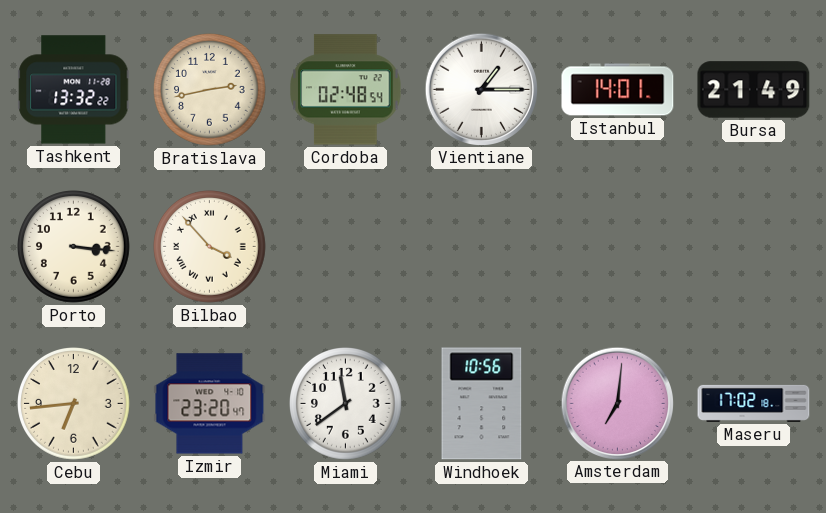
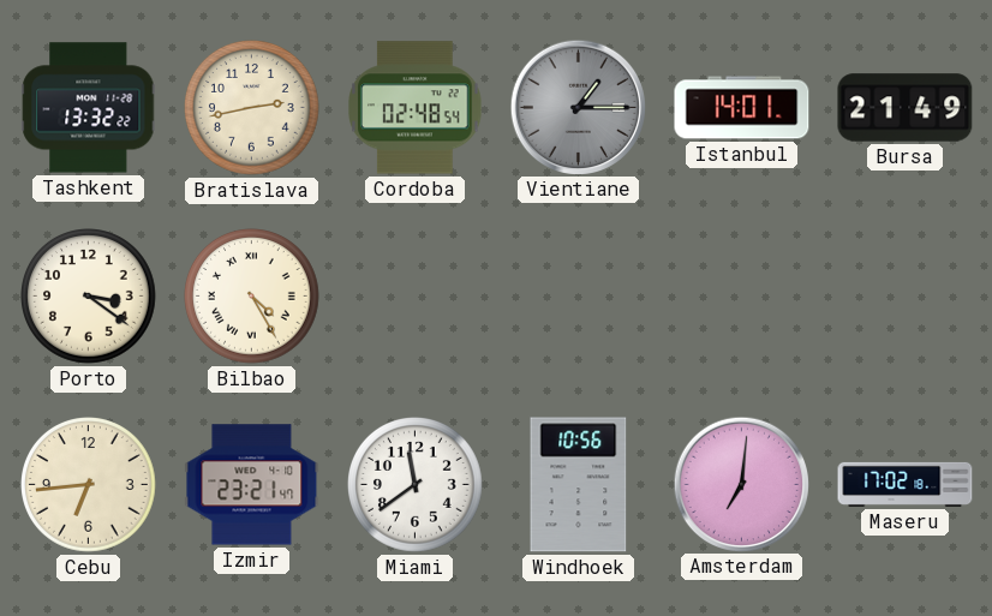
Vientiane dial: white -> grey
Porto: 3:16 -> 3:21
Bilbao: 3:53 -> 4:25
Izmir: 23:20 -> 23:21
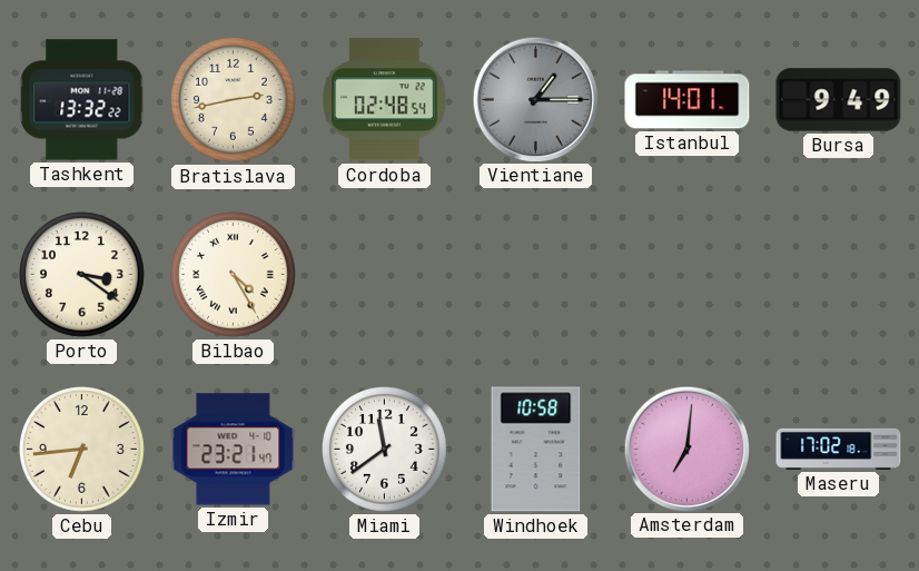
Bursa: 21:49 -> 9:49
Windhoek: 10:56 -> 10:58
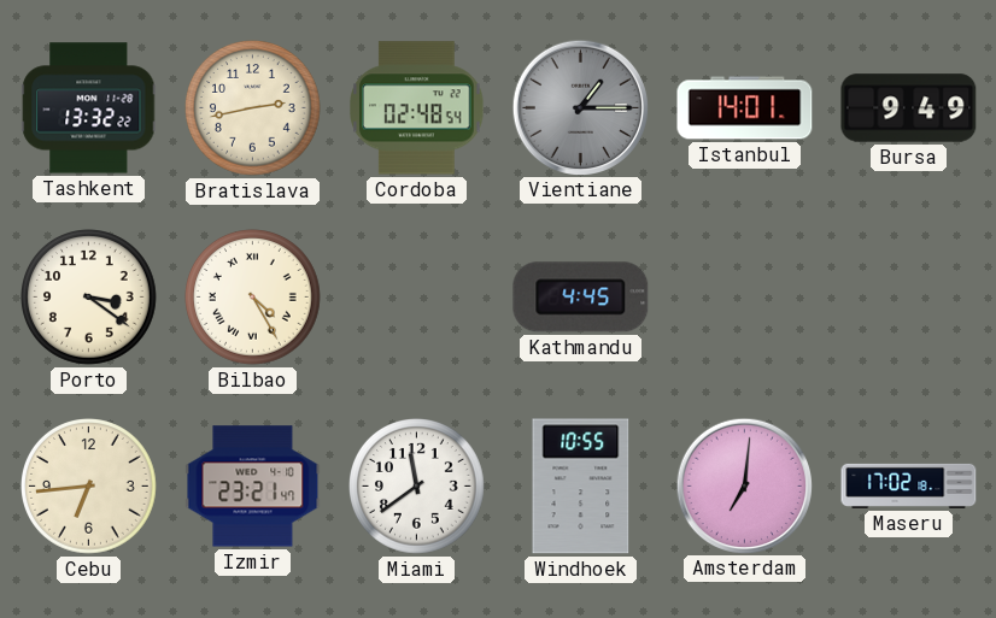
Kathmandu: none -> 4:45
Windhoek: 10:58 -> 10:55
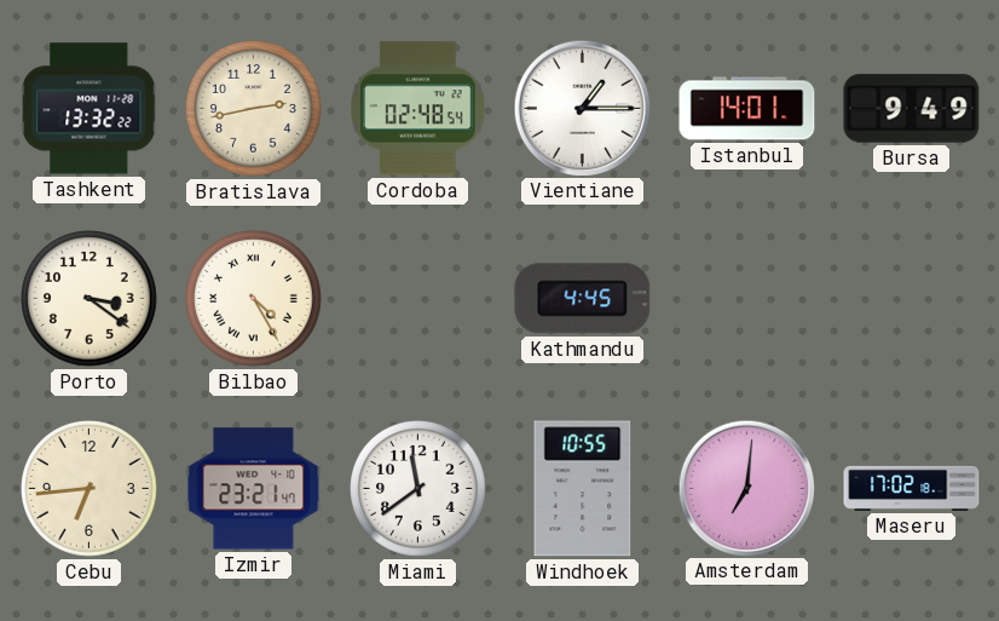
Vientiane dial: grey -> white
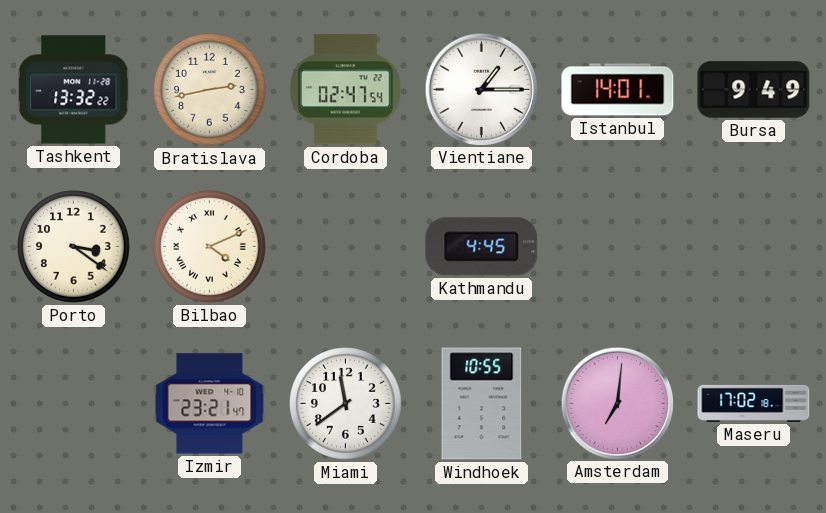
Cordoba: 02:48 -> 02:47
Bilbao: 4:25 -> 4:11
Cebu: 6:44 -> none
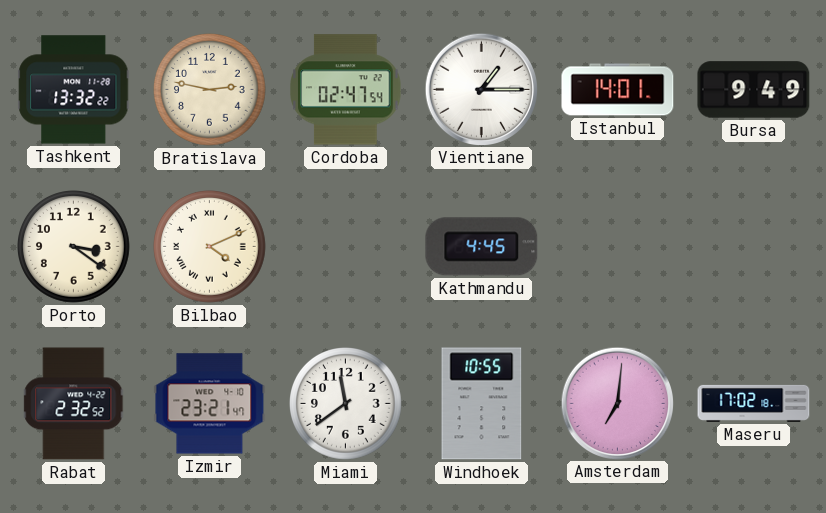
Bratislava: 2:43 -> 2:47
Rabat: none -> 2:32
